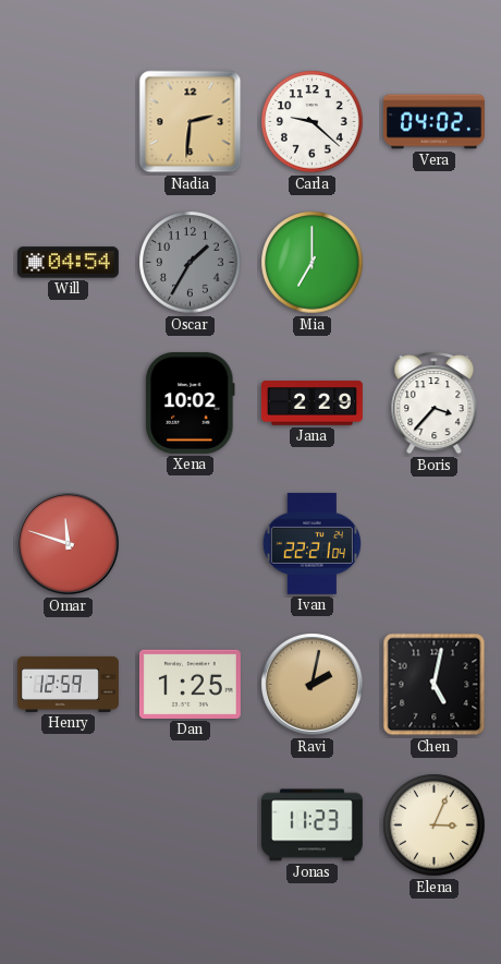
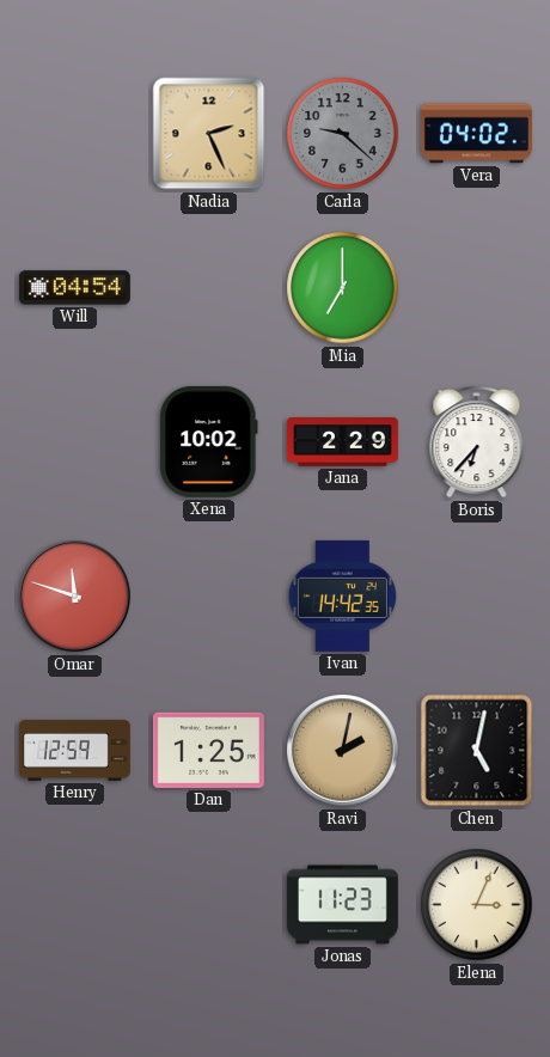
Nadia: 2:31 -> 2:26
Carla dial: white -> grey
Oscar: 1:35 -> none
Boris: 3:37 -> 6:37
Ivan: 22:21 -> 14:42
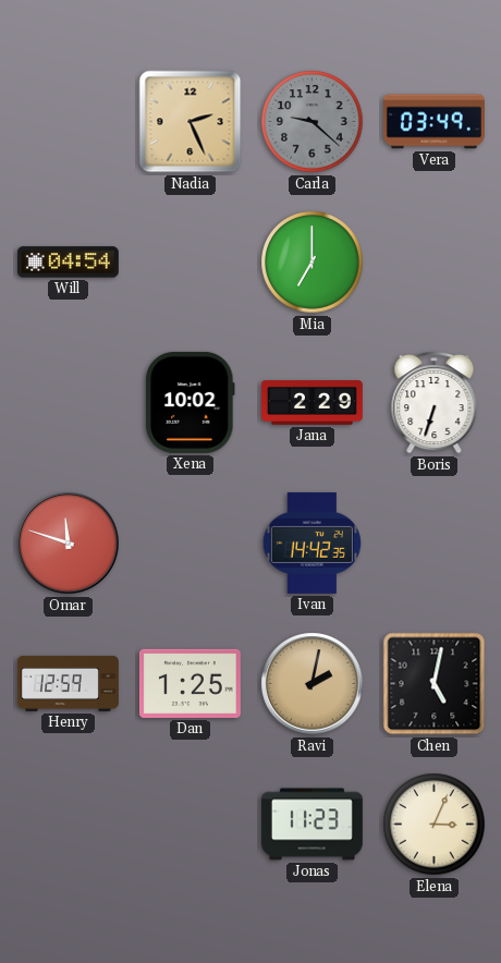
Vera: 04:02 -> 03:49
Boris: 6:37 -> 6:33
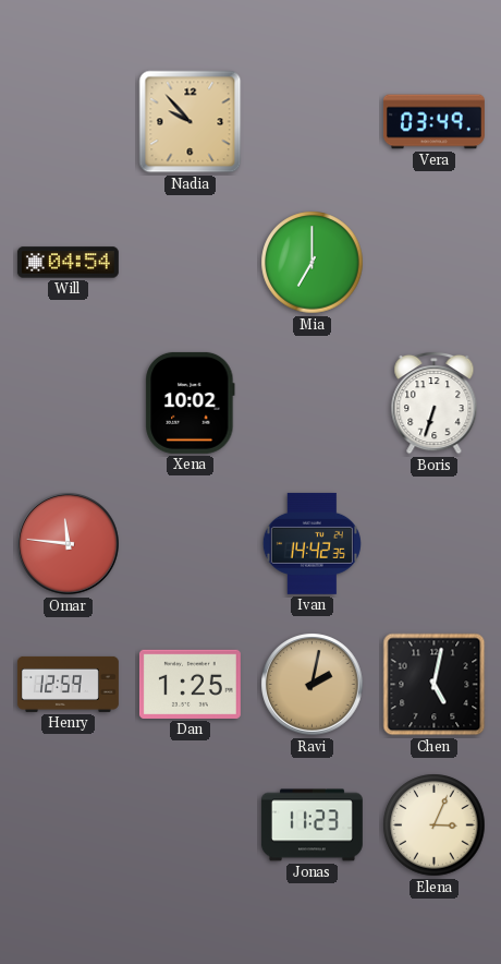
Nadia: 2:26 -> 9:53
Carla: 9:22 -> none
Jana: 2:29 -> none
Omar: 11:48 -> 11:46
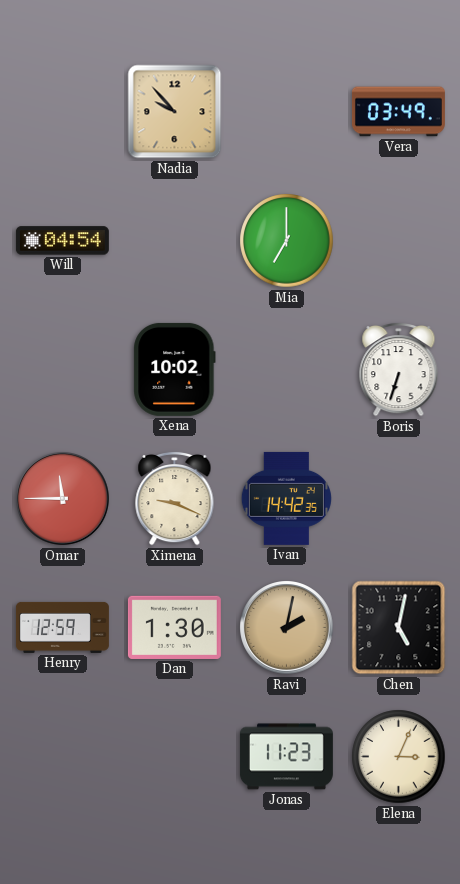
Omar: 11:46 -> 11:45
Ximena: none -> 9:19
Dan: 1:25 -> 1:30
